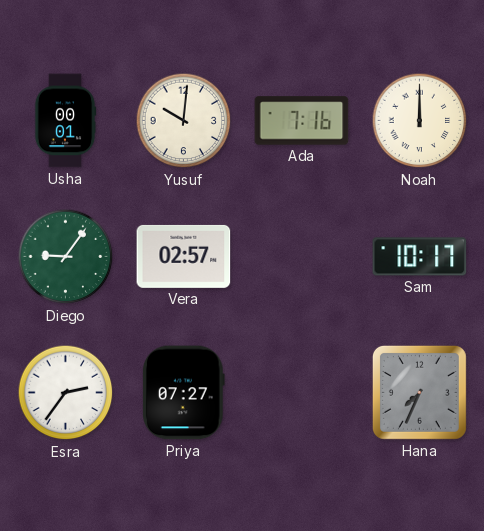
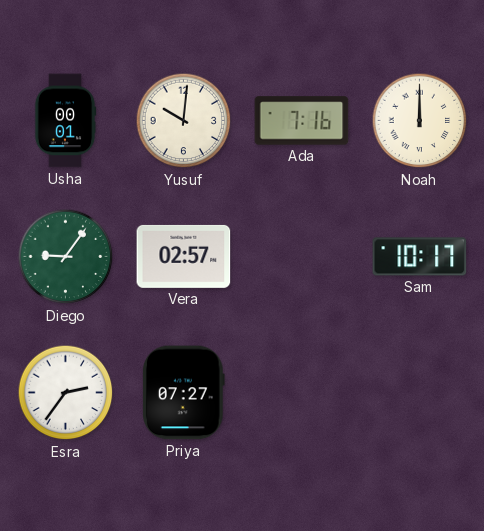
Hana: 7:34 -> none
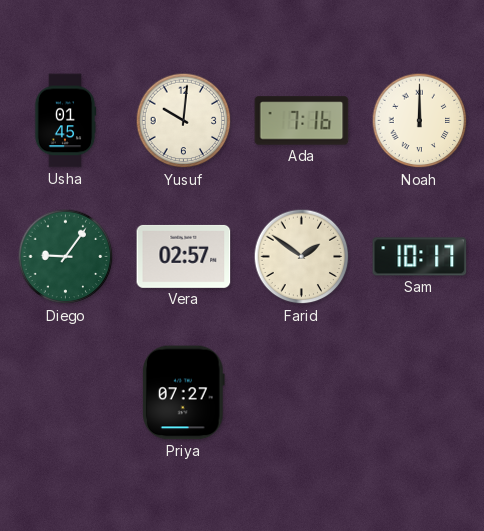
Usha: 00:01 -> 01:45
Farid: none -> 1:51
Esra: 2:36 -> none
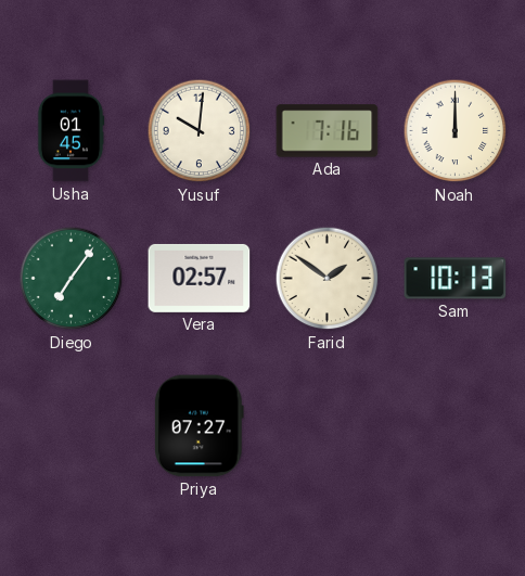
Diego: 9:06 -> 7:06
Sam: 10:17 -> 10:13
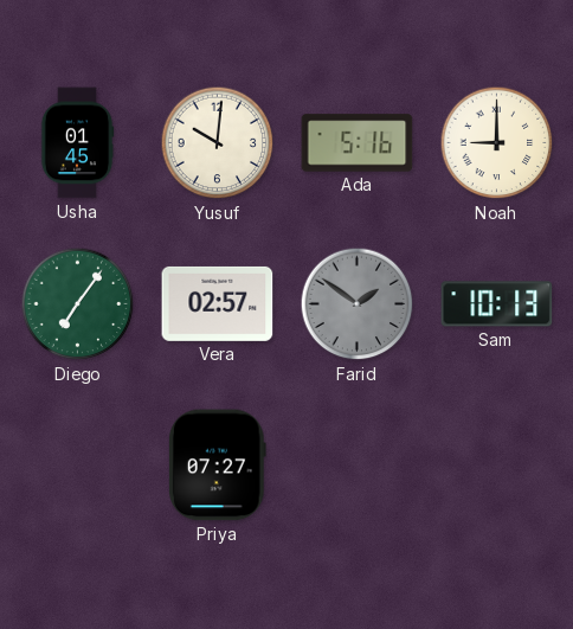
Ada: 7:16 -> 5:16
Noah: 12:00 -> 9:00
Farid dial: cream -> grey
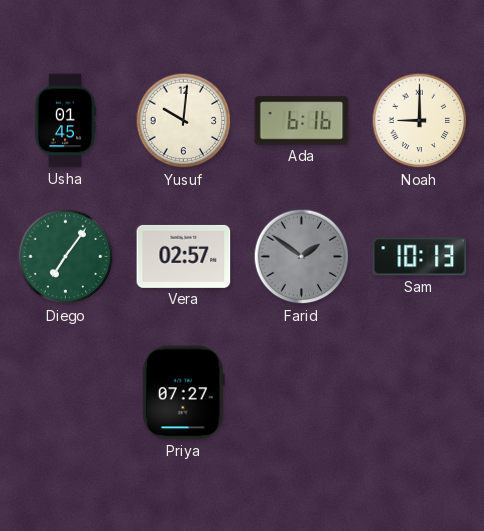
Ada: 5:16 -> 6:16
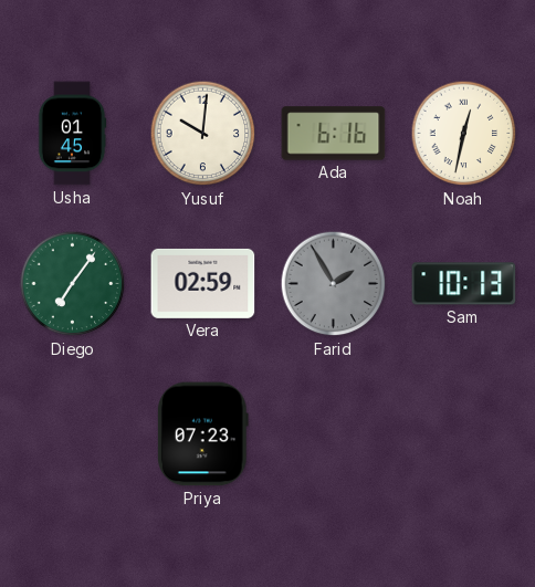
Noah: 9:00 -> 12:32
Vera: 02:57 -> 02:59
Farid: 1:51 -> 1:55
Priya: 07:27 -> 07:23
